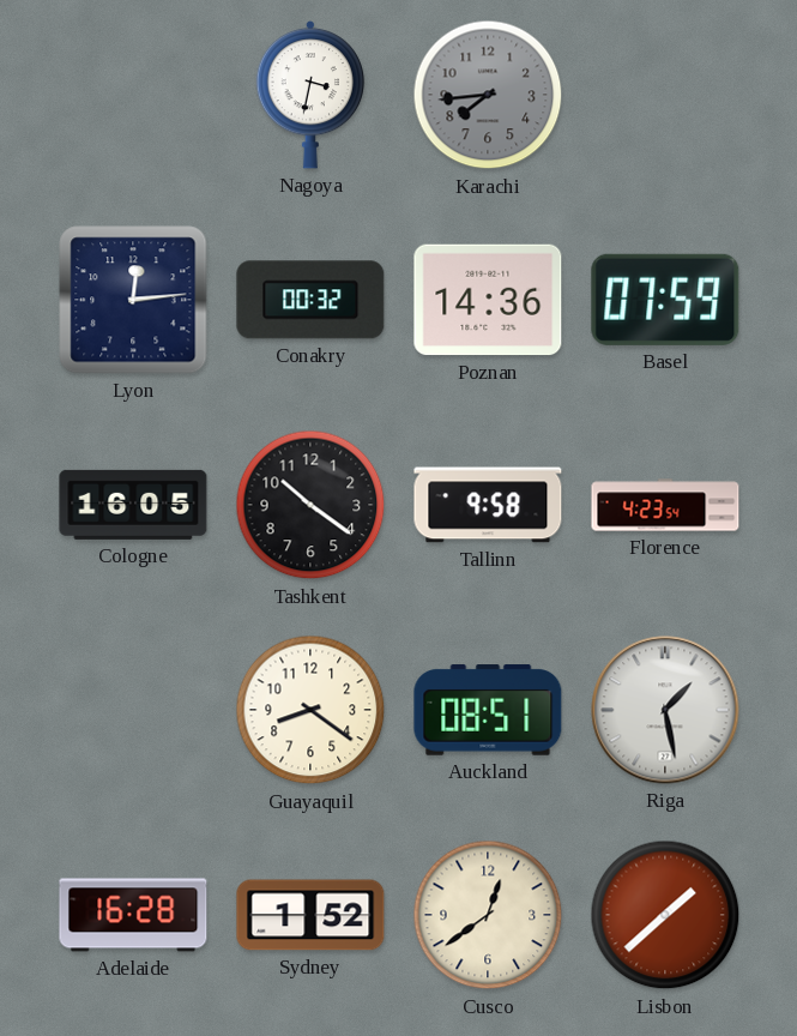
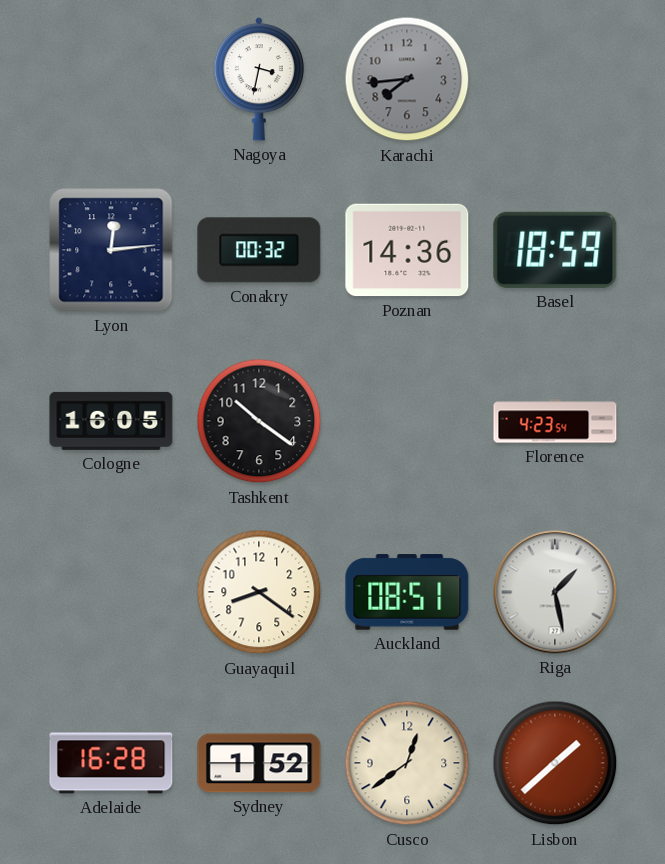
Basel: 07:59 -> 18:59
Tallinn: 9:58 -> none
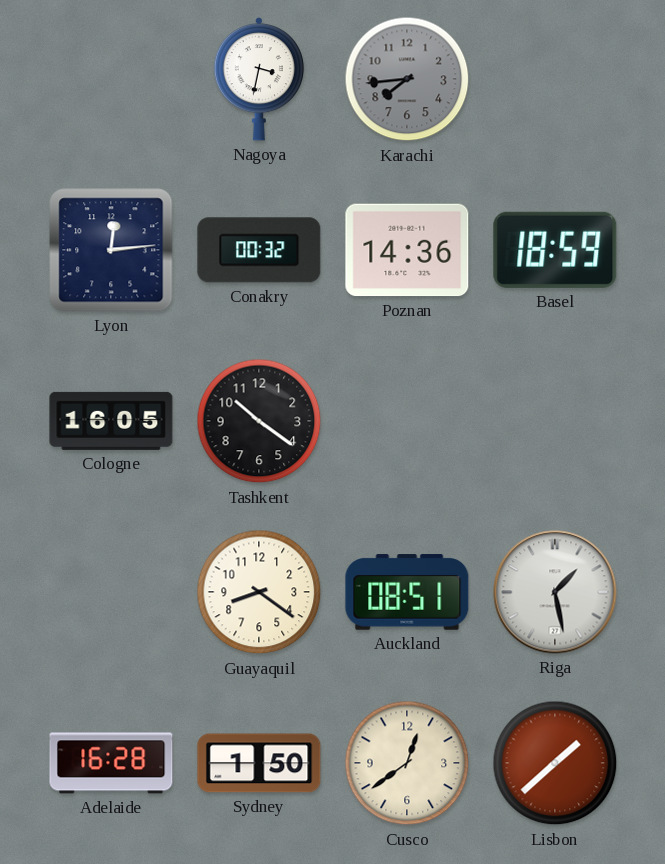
Florence: 4:23 -> none
Sydney: 1:52 -> 1:50
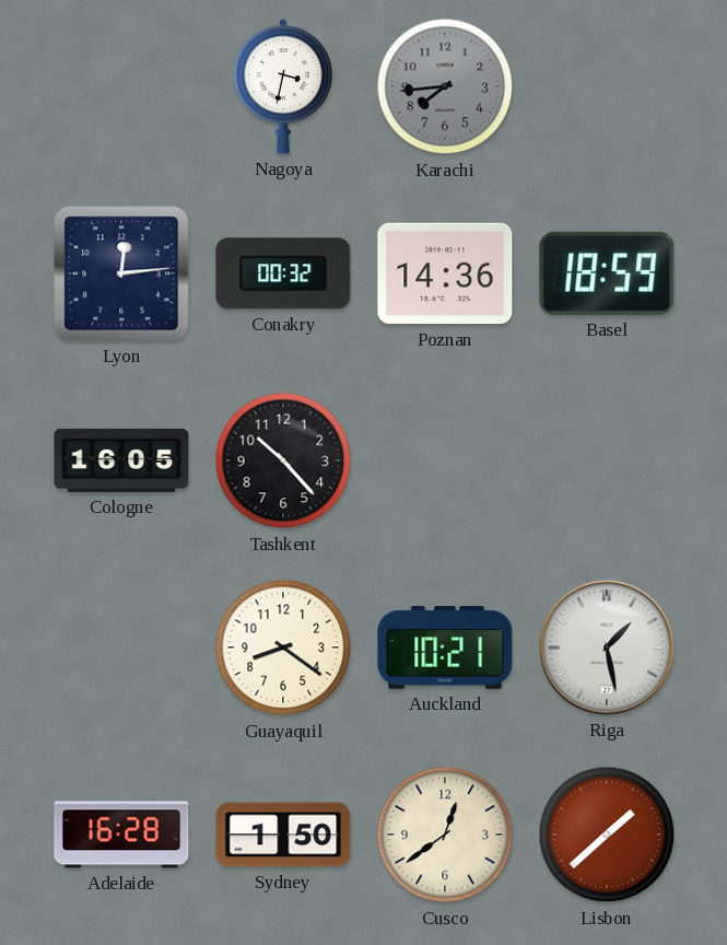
Tashkent: 10:21 -> 10:23
Auckland: 08:51 -> 10:21
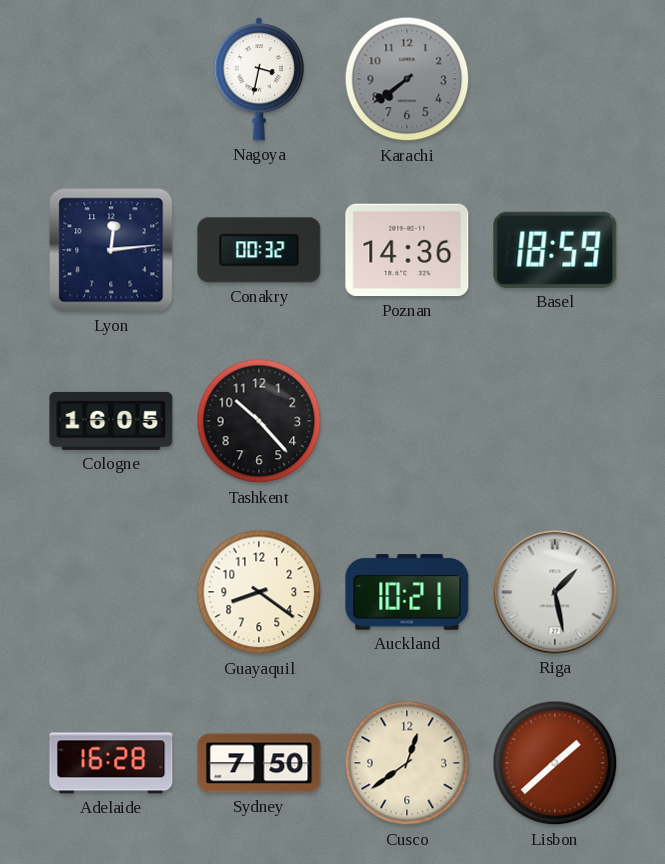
Karachi: 7:44 -> 7:39
Sydney: 1:50 -> 7:50
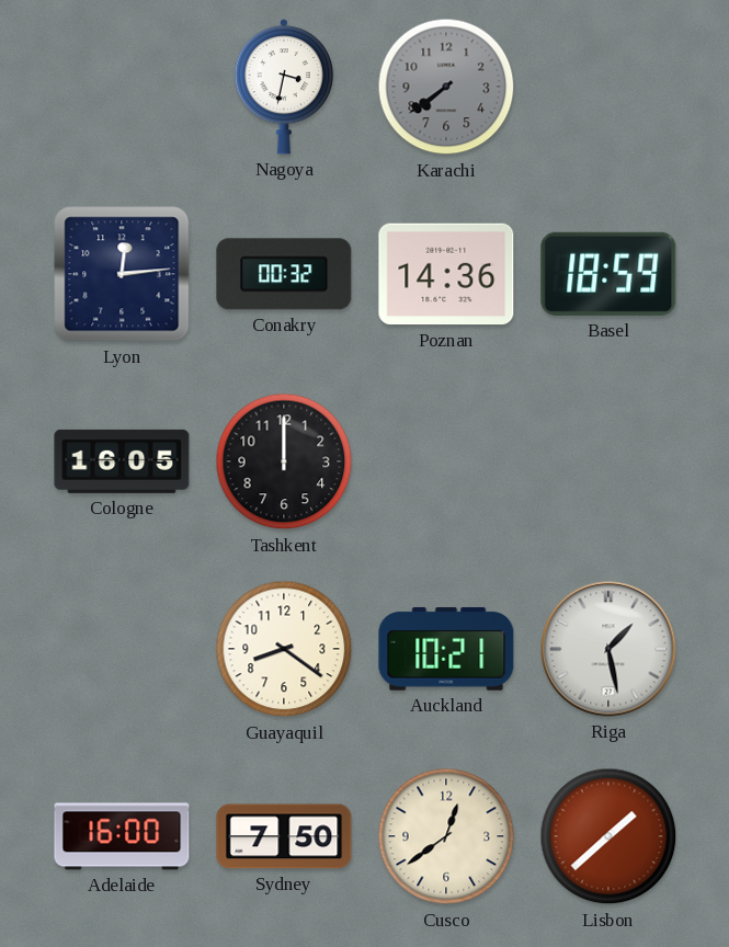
Tashkent: 10:23 -> 12:00
Adelaide: 16:28 -> 16:00
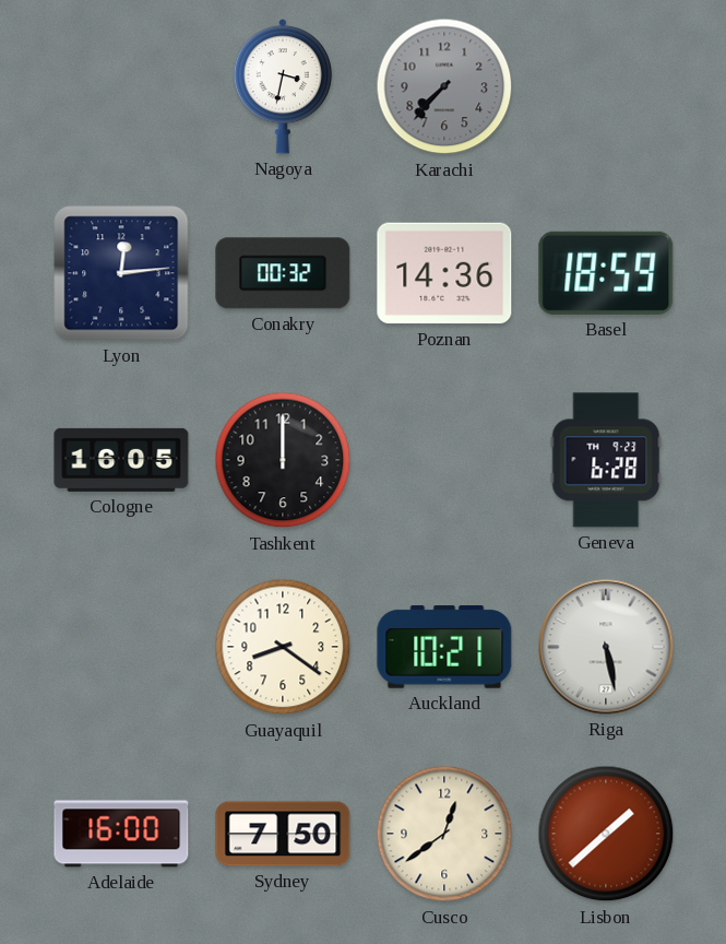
Karachi: 7:39 -> 7:37
Geneva: none -> 6:28
Riga: 1:28 -> 5:28
